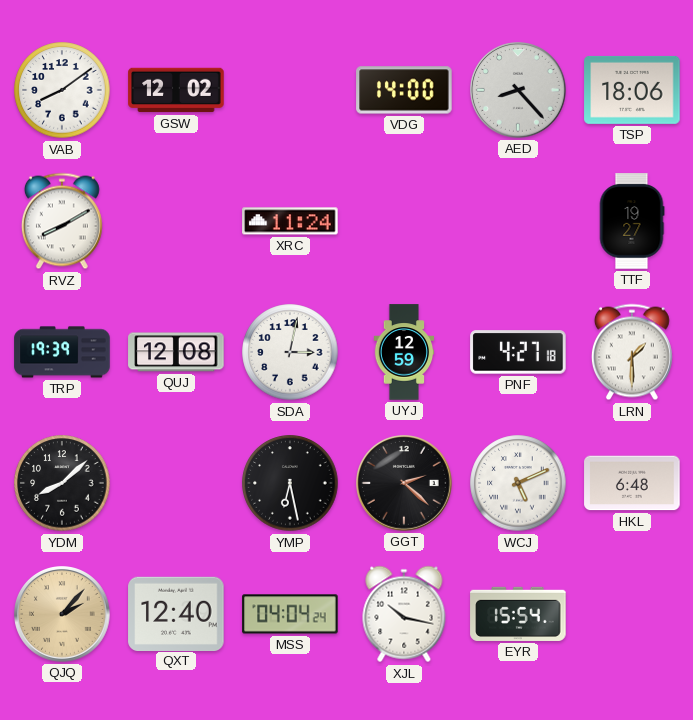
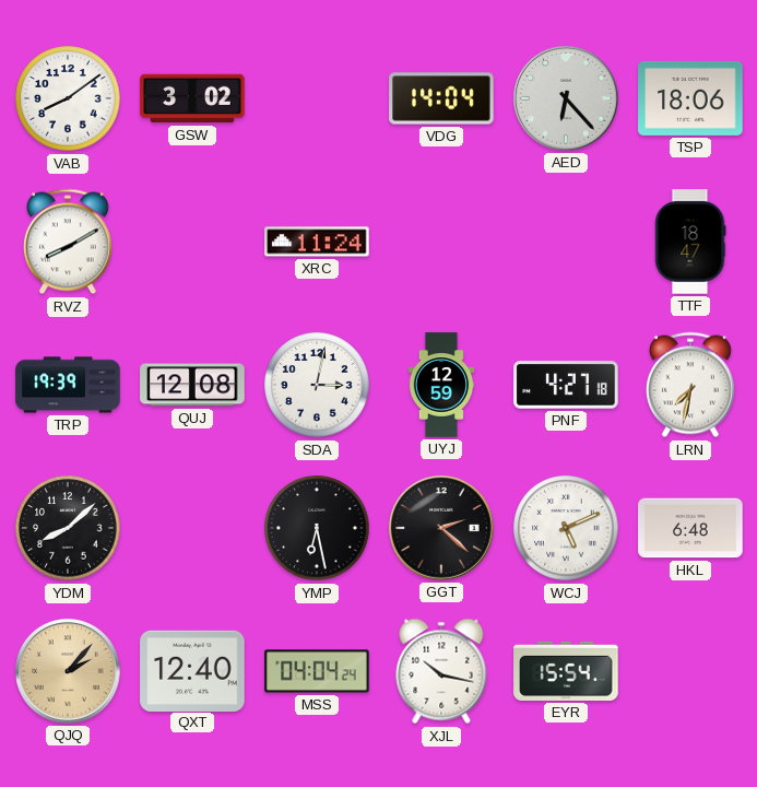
GSW: 12:02 -> 3:02
VDG: 14:00 -> 14:04
AED: 8:23 -> 6:23
TTF: 19:27 -> 18:47
LRN: 1:30 -> 7:32
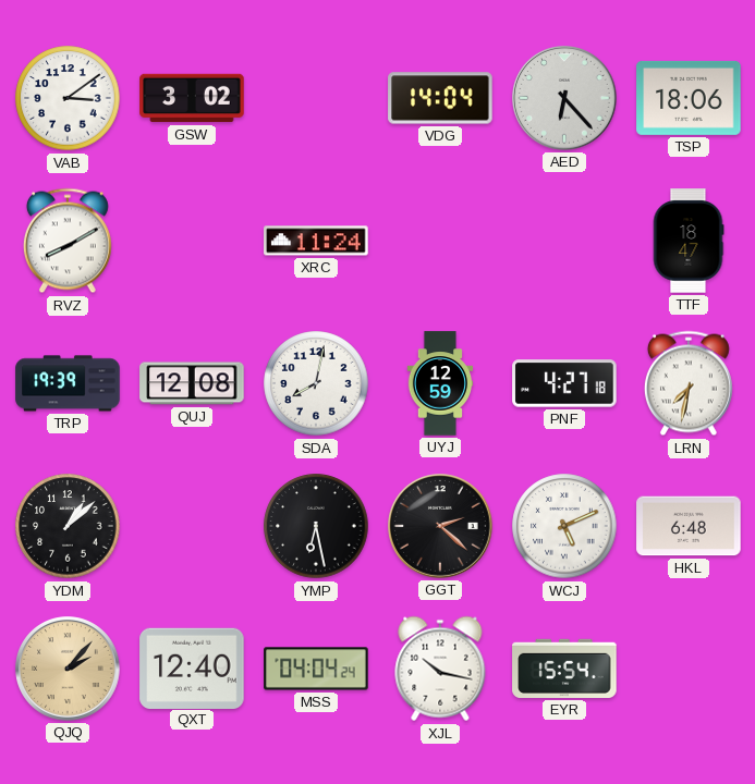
VAB: 8:09 -> 3:09
SDA: 3:02 -> 8:02
YDM: 8:08 -> 1:08
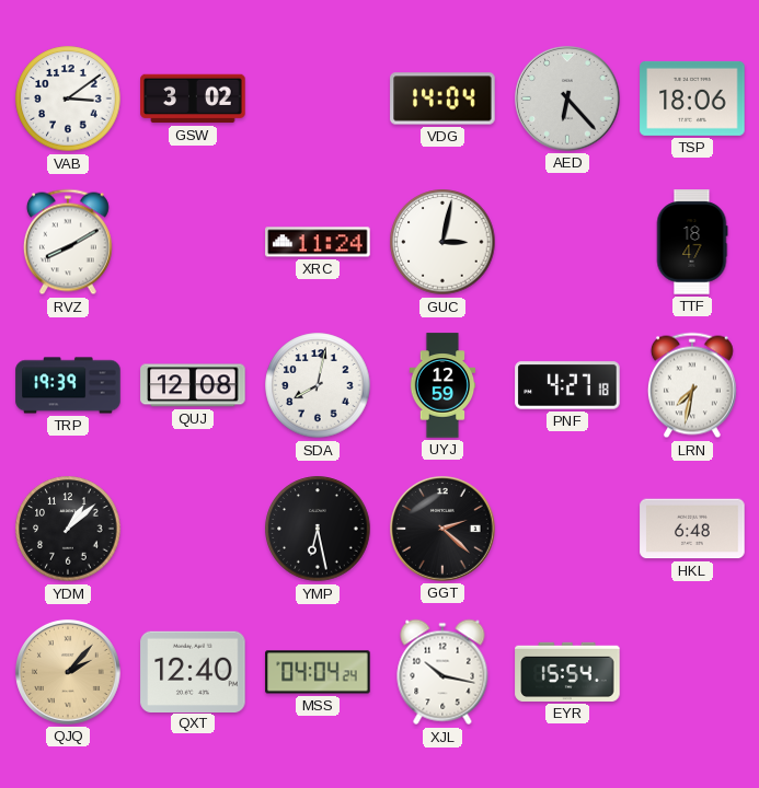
GUC: none -> 3:02
WCJ: 5:11 -> none
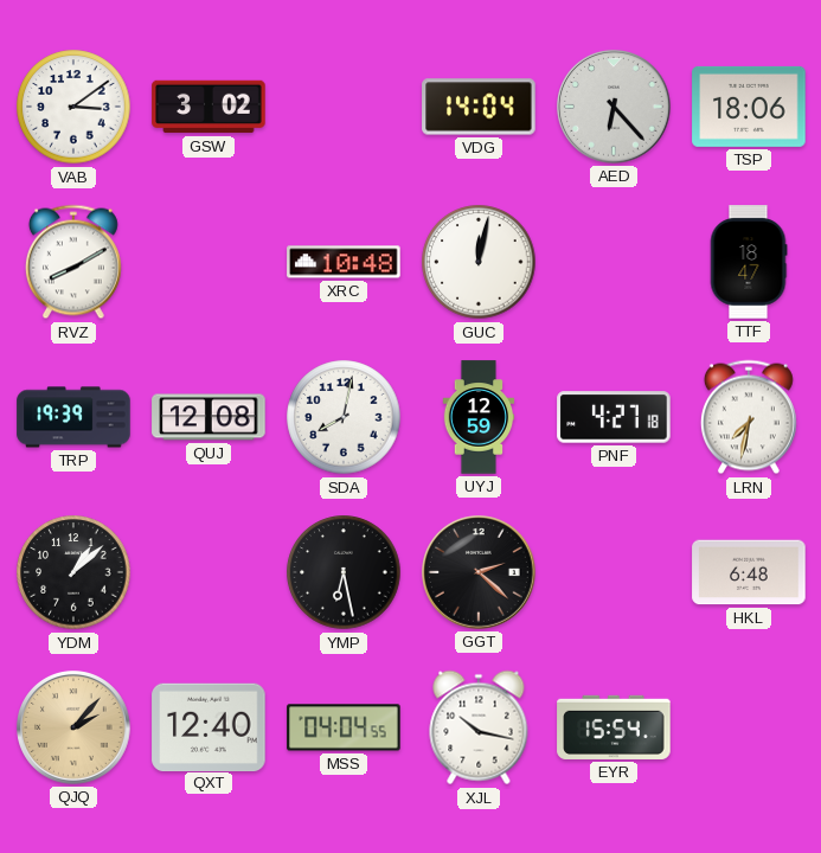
XRC: 11:24 -> 10:48
GUC: 3:02 -> 12:02
MSS: 04:04:24 -> 04:04:55
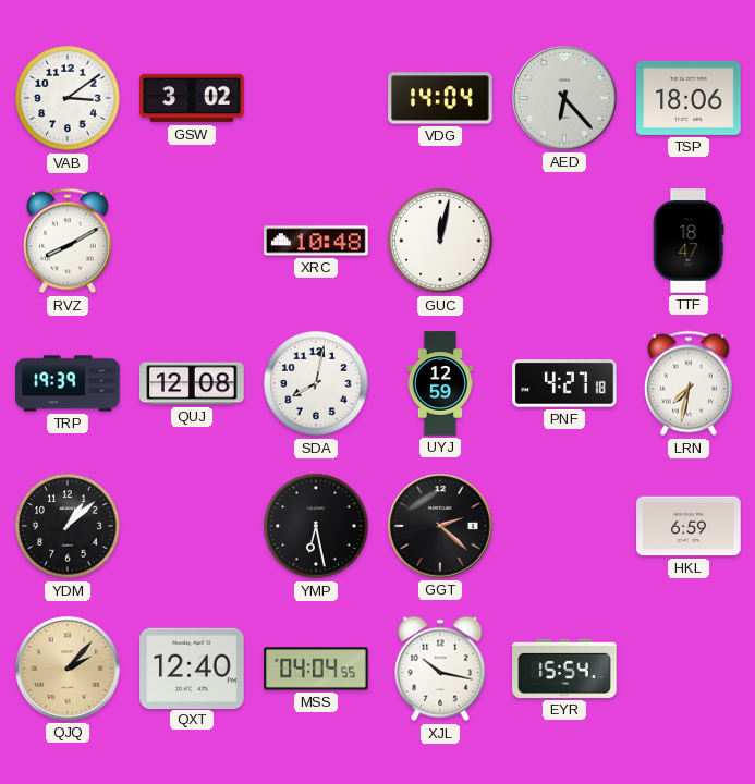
HKL: 6:48 -> 6:59
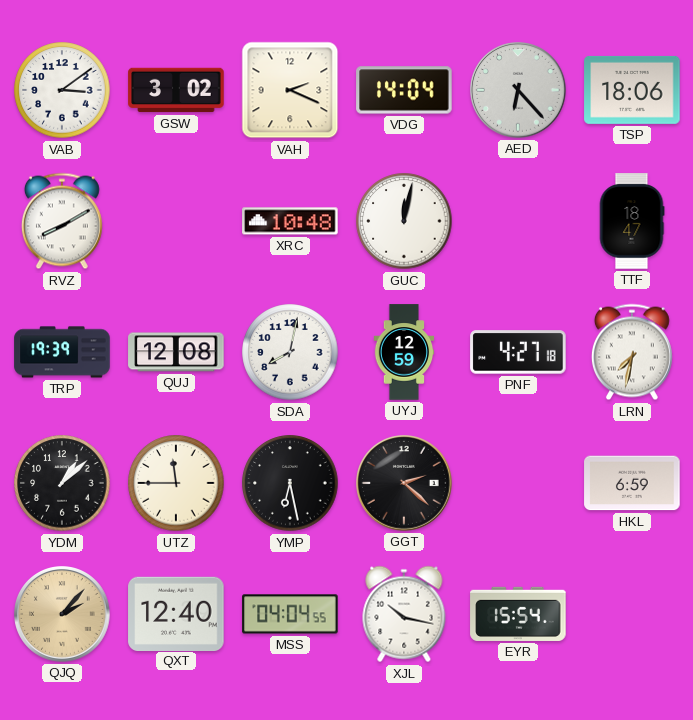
VAH: none -> 2:19
UTZ: none -> 11:45
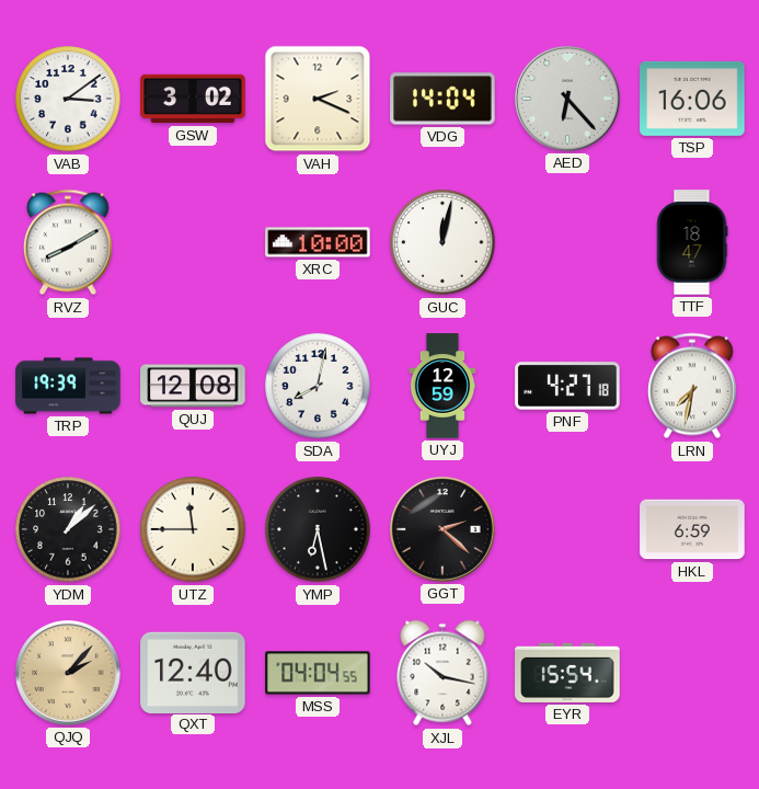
TSP: 18:06 -> 16:06
XRC: 10:48 -> 10:00
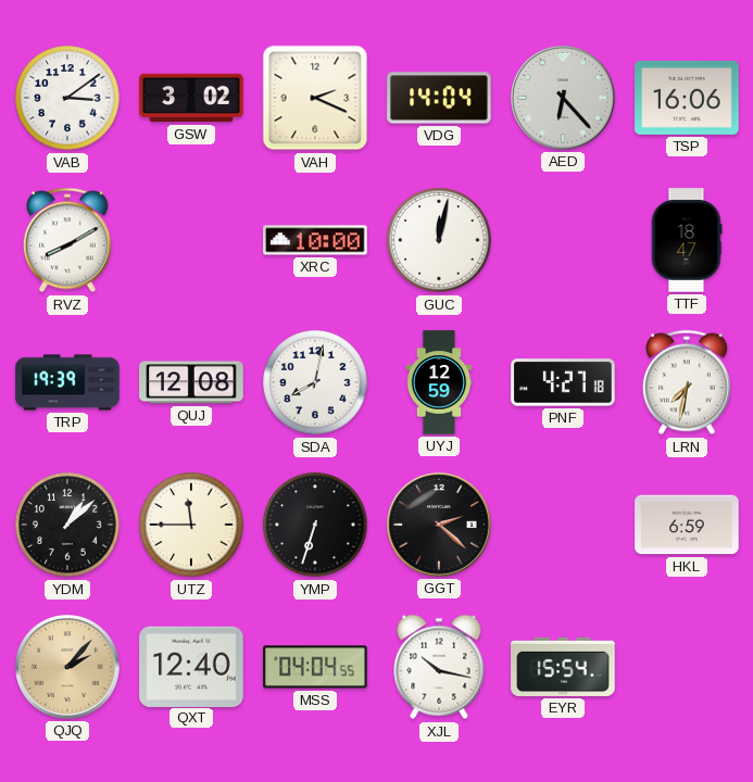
YMP: 6:28 -> 6:33
